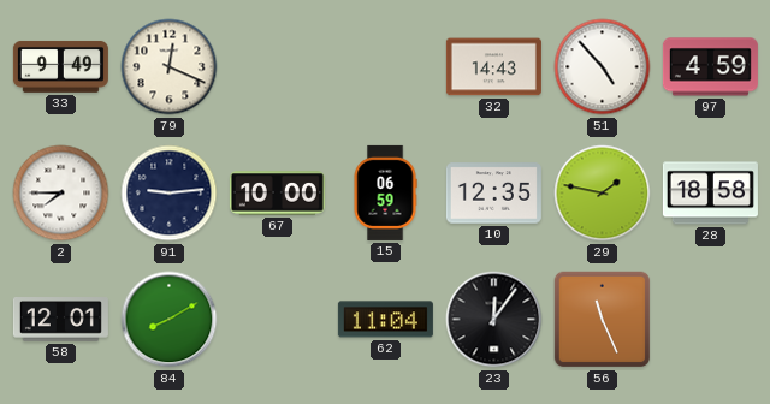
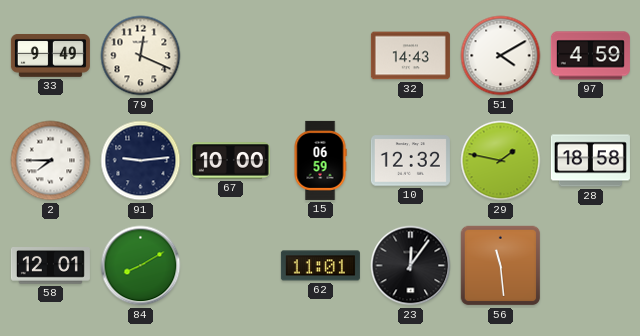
51: 4:53 -> 4:10
10: 12:35 -> 12:32
62: 11:04 -> 11:01
56: 11:26 -> 11:29
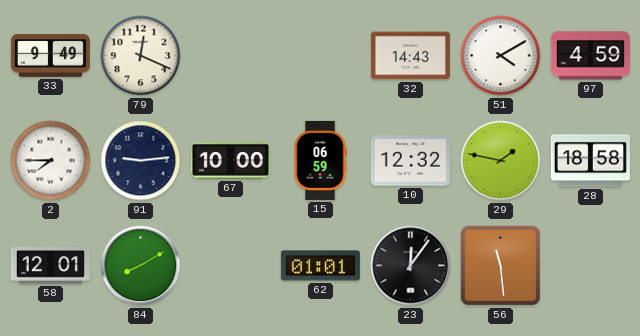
62: 11:01 -> 01:01
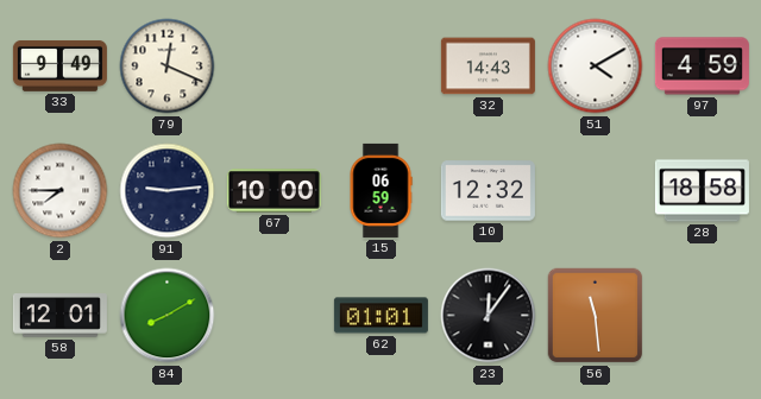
29: 1:47 -> none
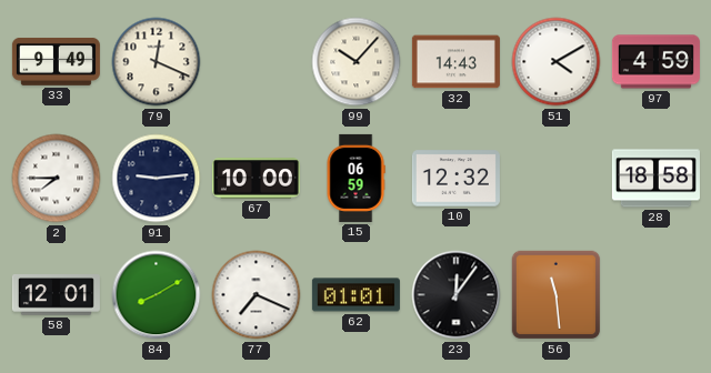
99: none -> 10:07
77: none -> 7:19
